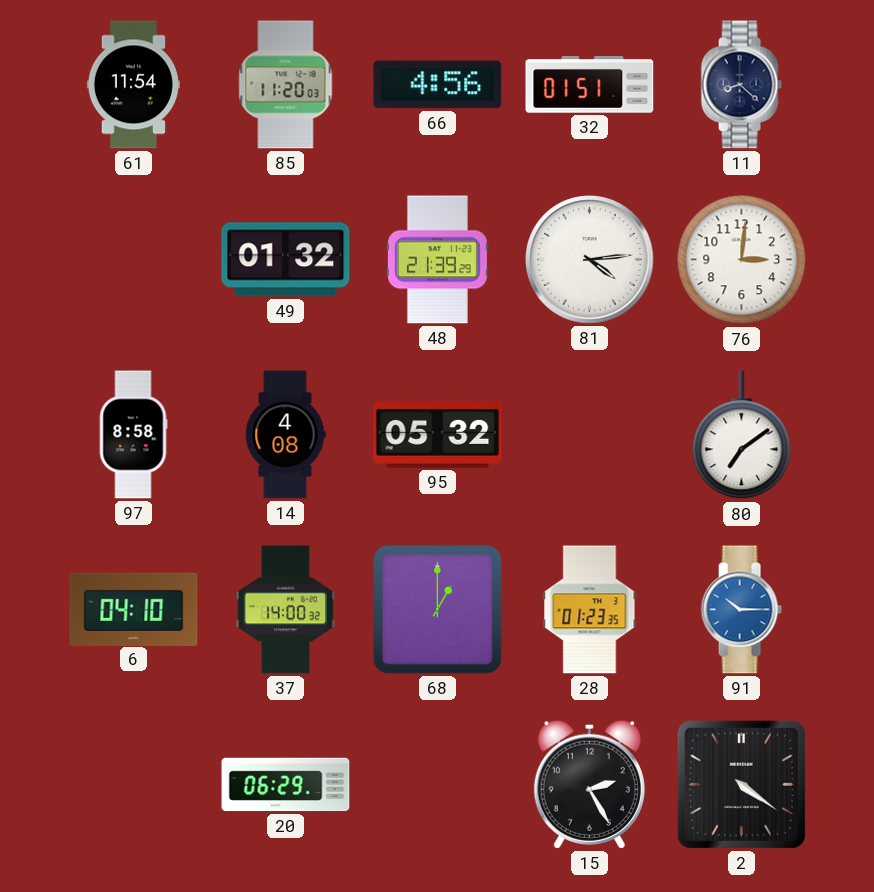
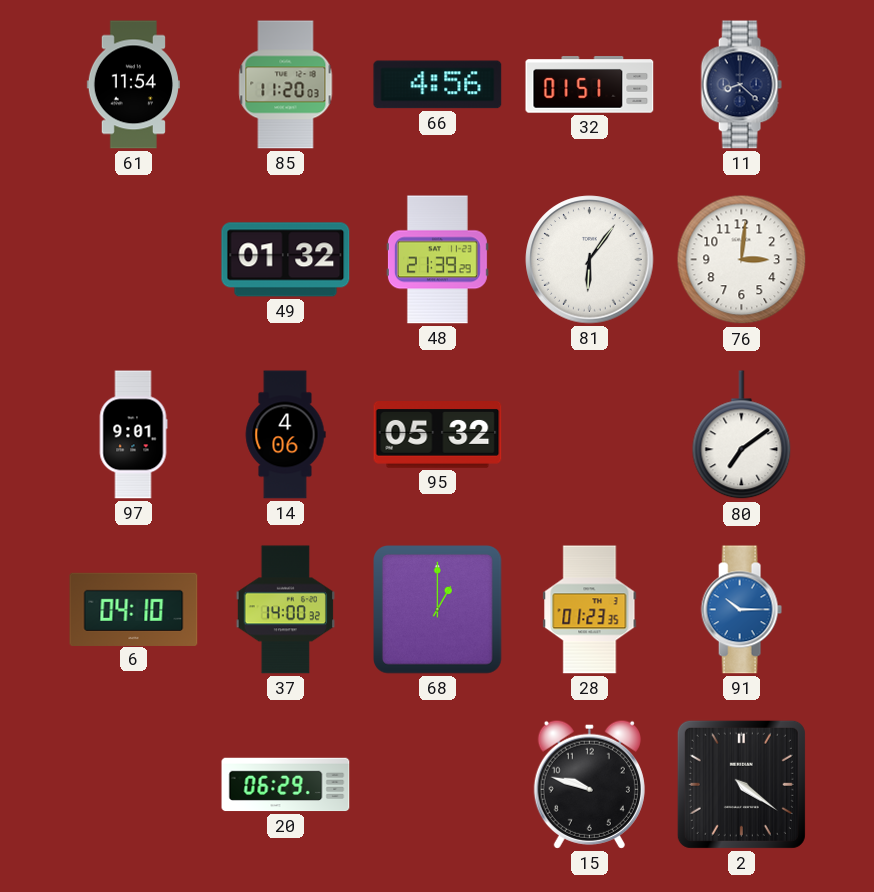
81: 4:14 -> 6:06
97: 8:58 -> 9:01
14: 4:08 -> 4:06
15: 2:25 -> 9:48
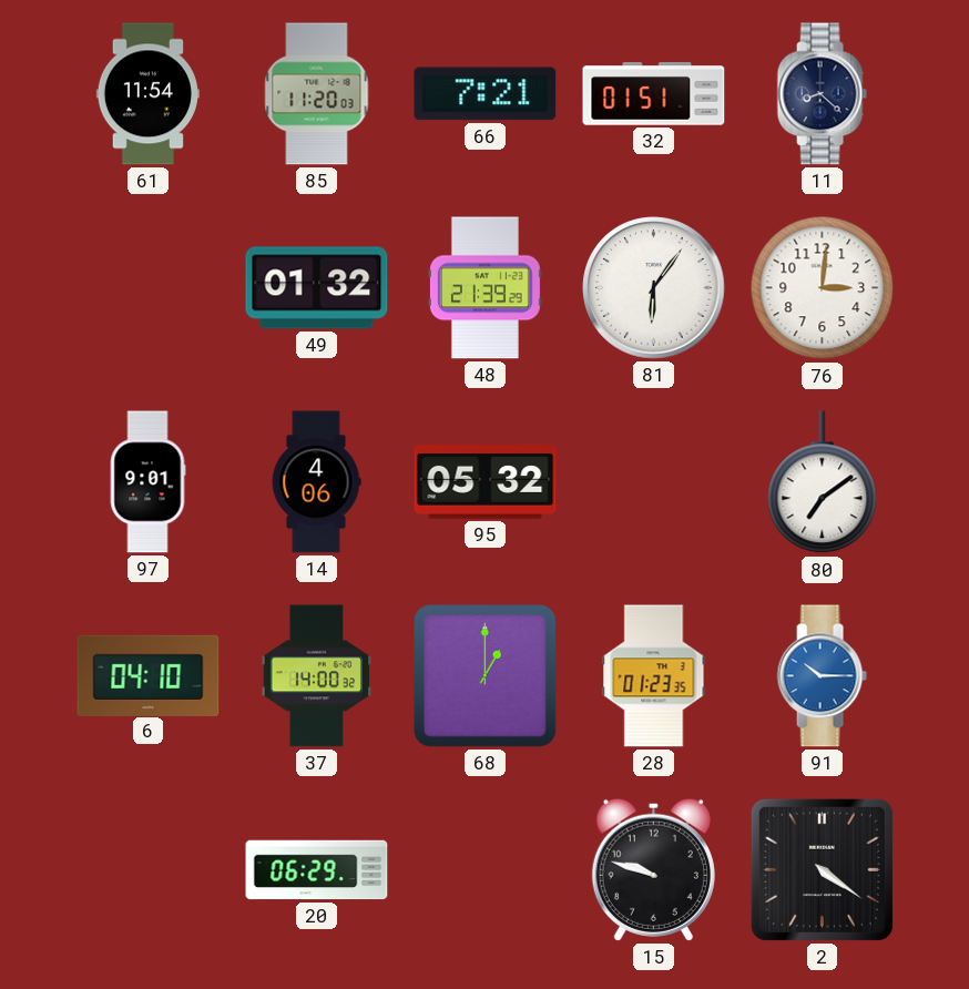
66: 4:56 -> 7:21
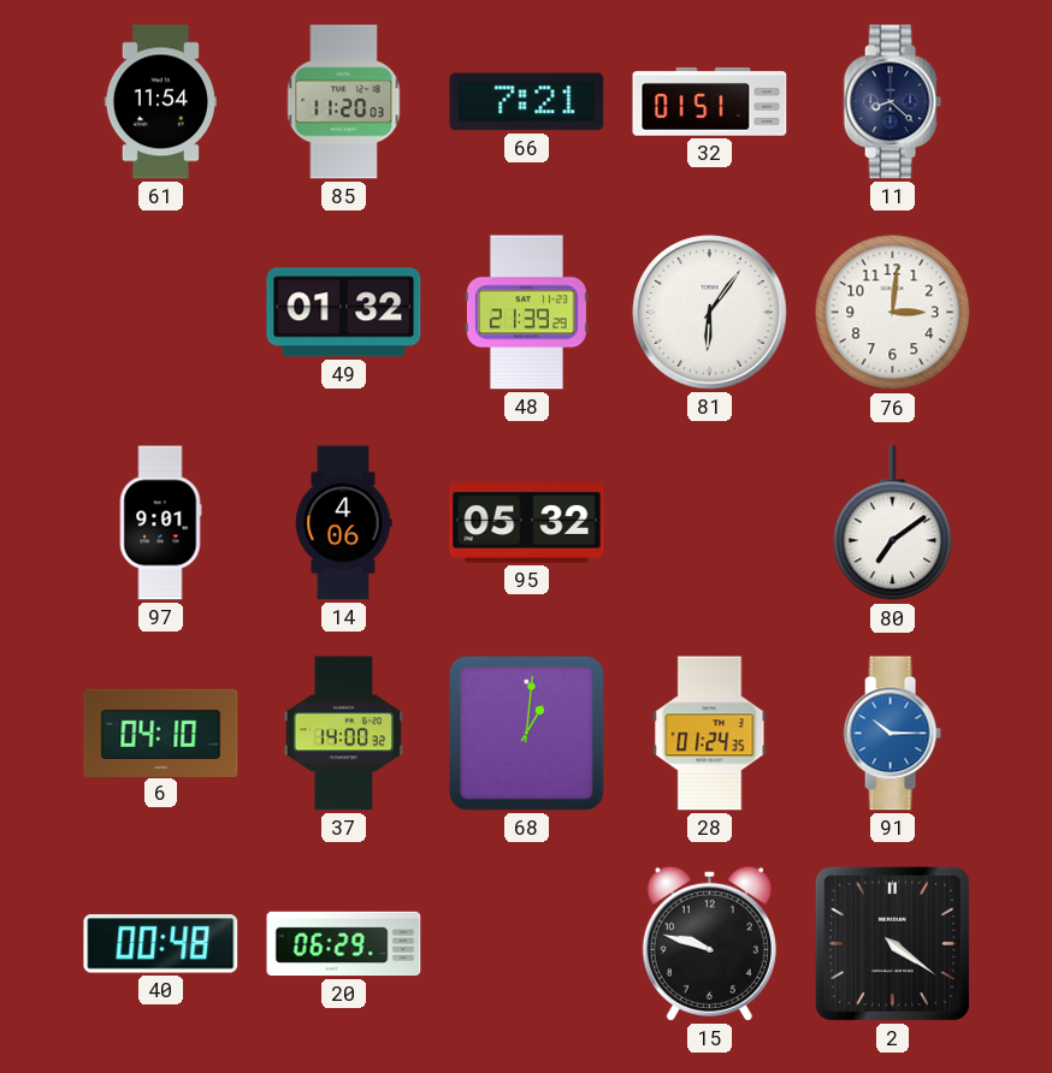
68: 1:00 -> 1:01
28: 01:23 -> 01:24
40: none -> 00:48
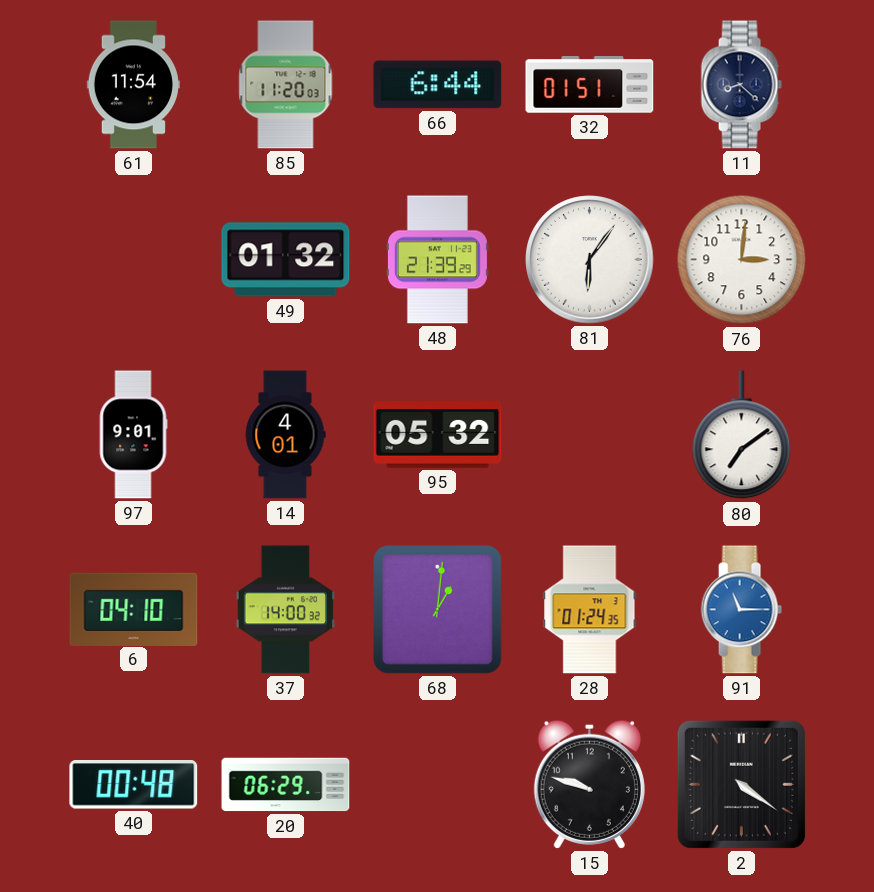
66: 7:21 -> 6:44
14: 4:06 -> 4:01
91: 10:15 -> 11:15
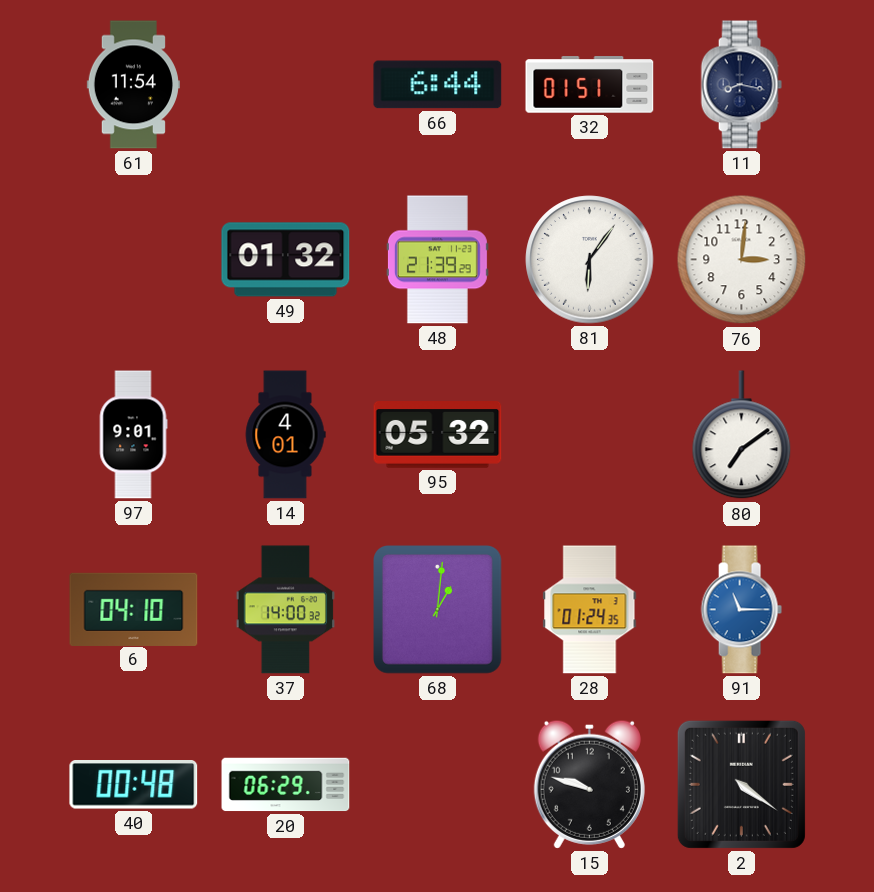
85: 11:20 -> none
11: 8:22 -> 8:17
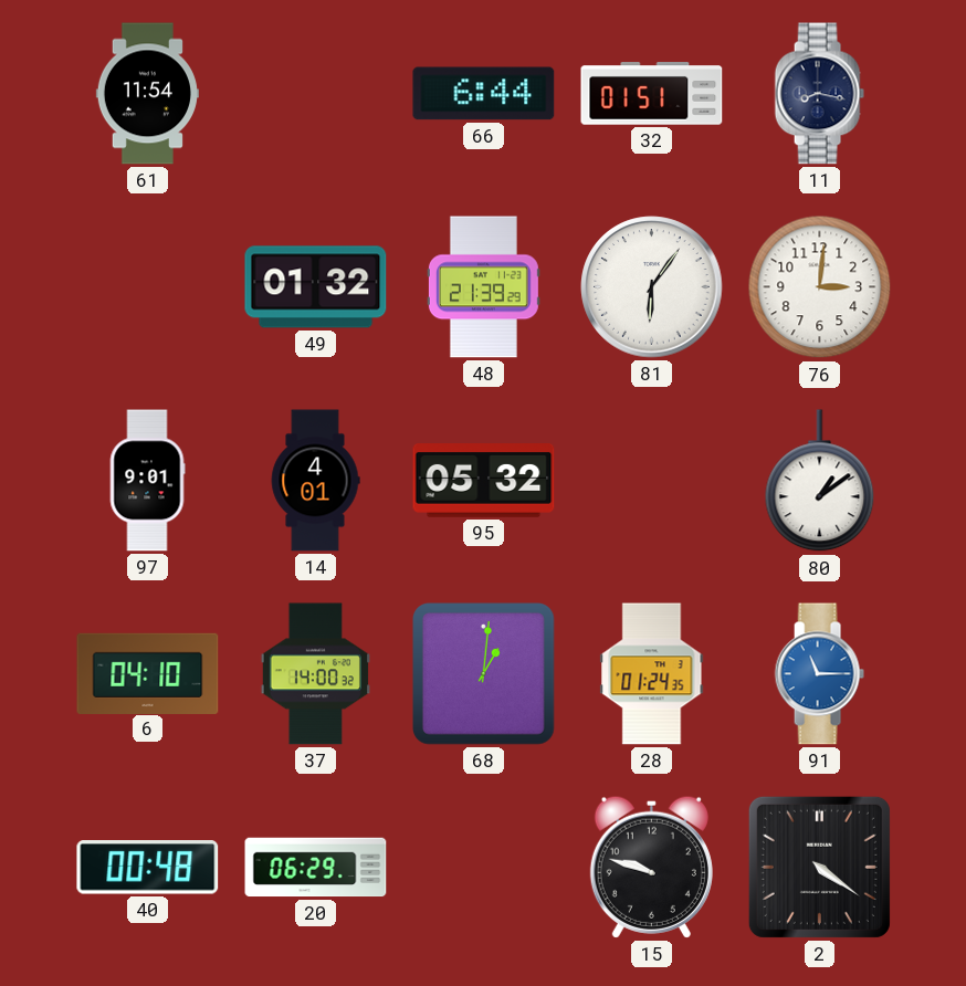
80: 7:09 -> 1:09
